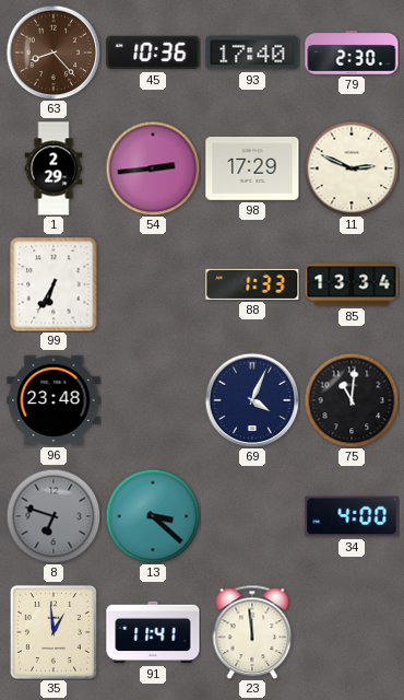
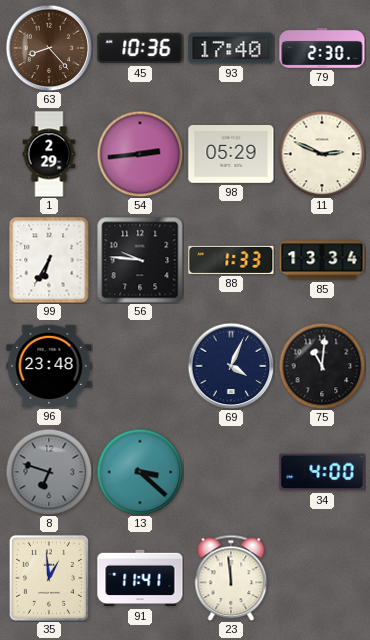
98: 17:29 -> 05:29
56: none -> 9:46
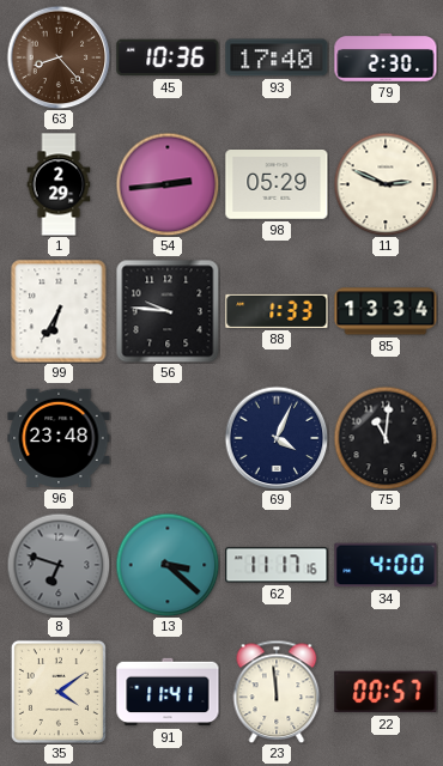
62: none -> 11:17
35: 12:59 -> 4:09
22: none -> 00:57
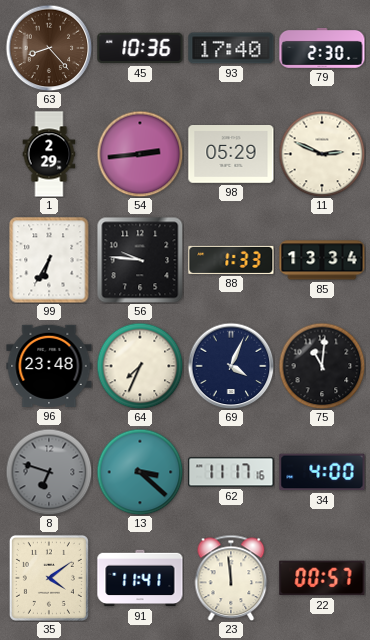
64: none -> 7:34
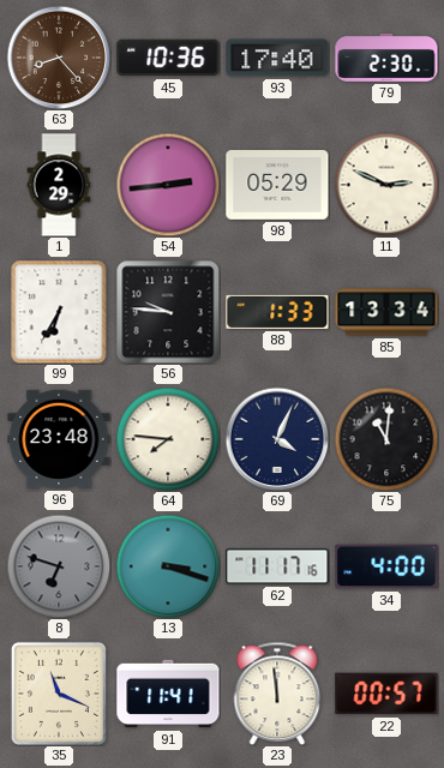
64: 7:34 -> 7:46
13: 3:22 -> 3:18
35: 4:09 -> 11:19
